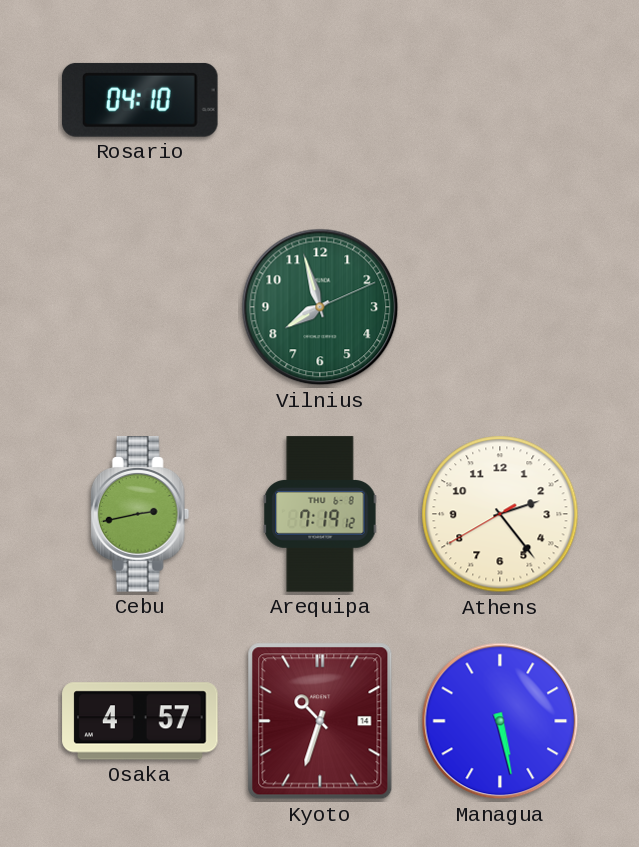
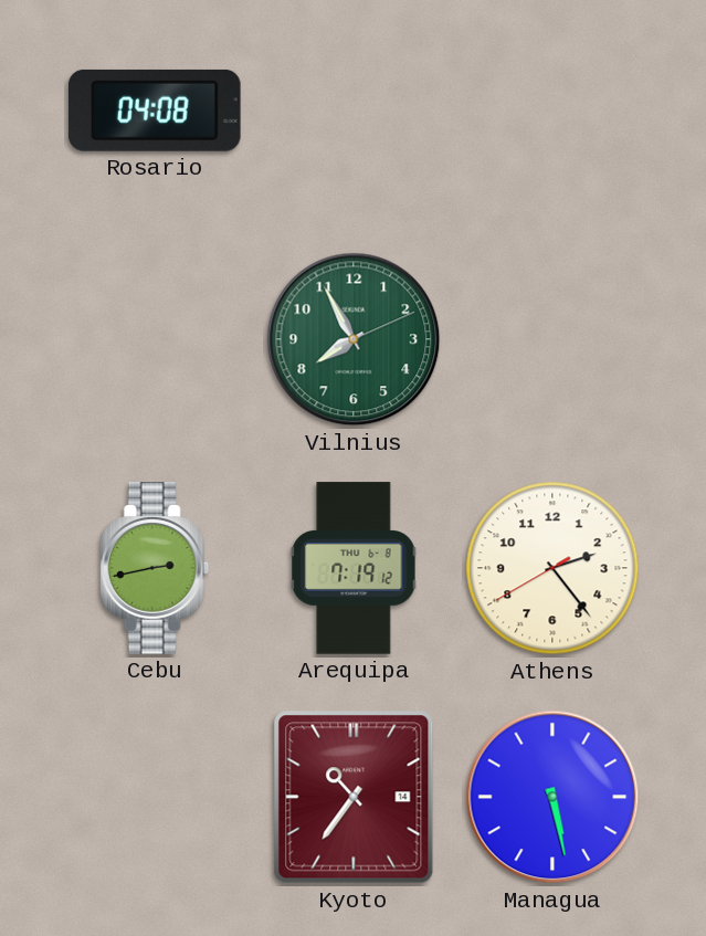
Rosario: 04:10 -> 04:08
Vilnius: 7:57 -> 7:55
Osaka: 4:57 -> none
Kyoto: 10:33 -> 10:36
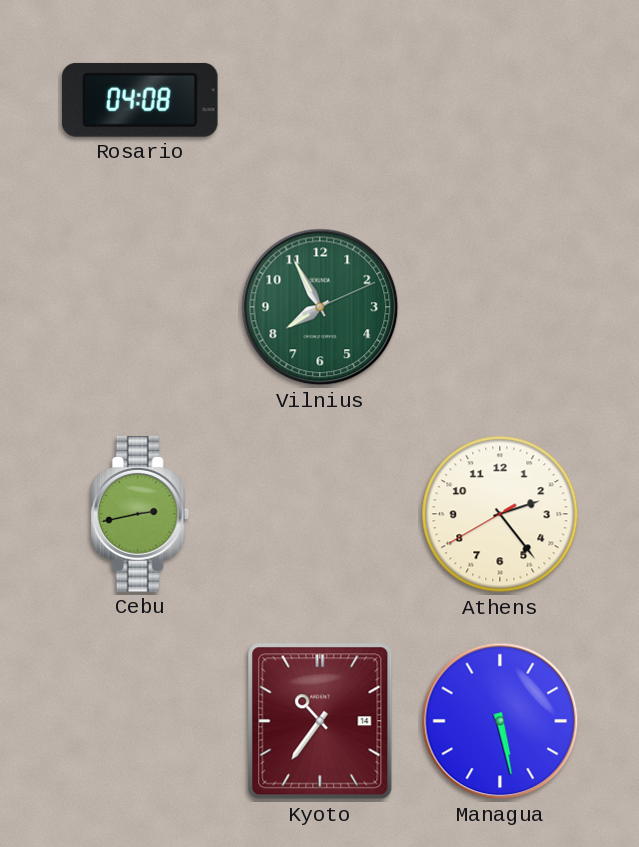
Arequipa: 7:19 -> none
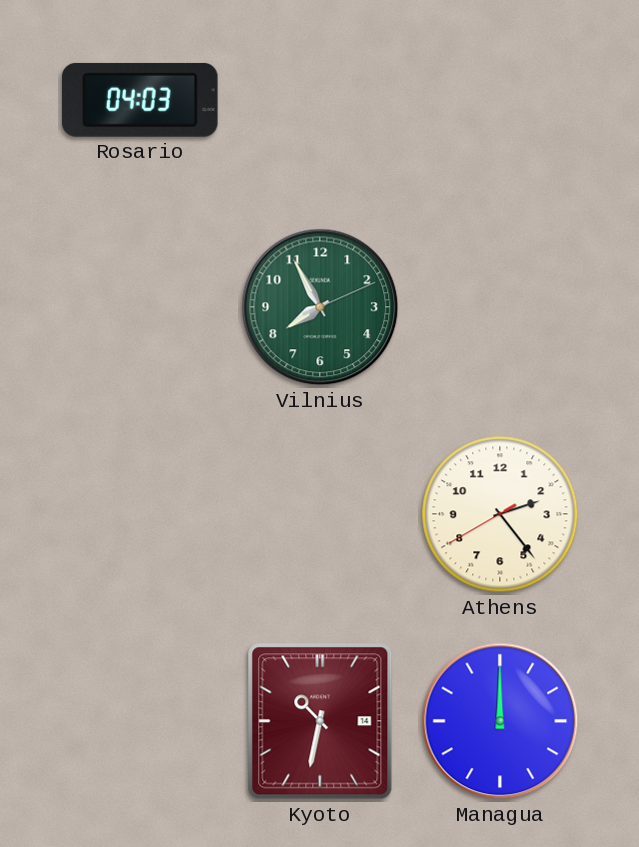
Rosario: 04:08 -> 04:03
Cebu: 2:43 -> none
Kyoto: 10:36 -> 10:32
Managua: 5:28 -> 12:00
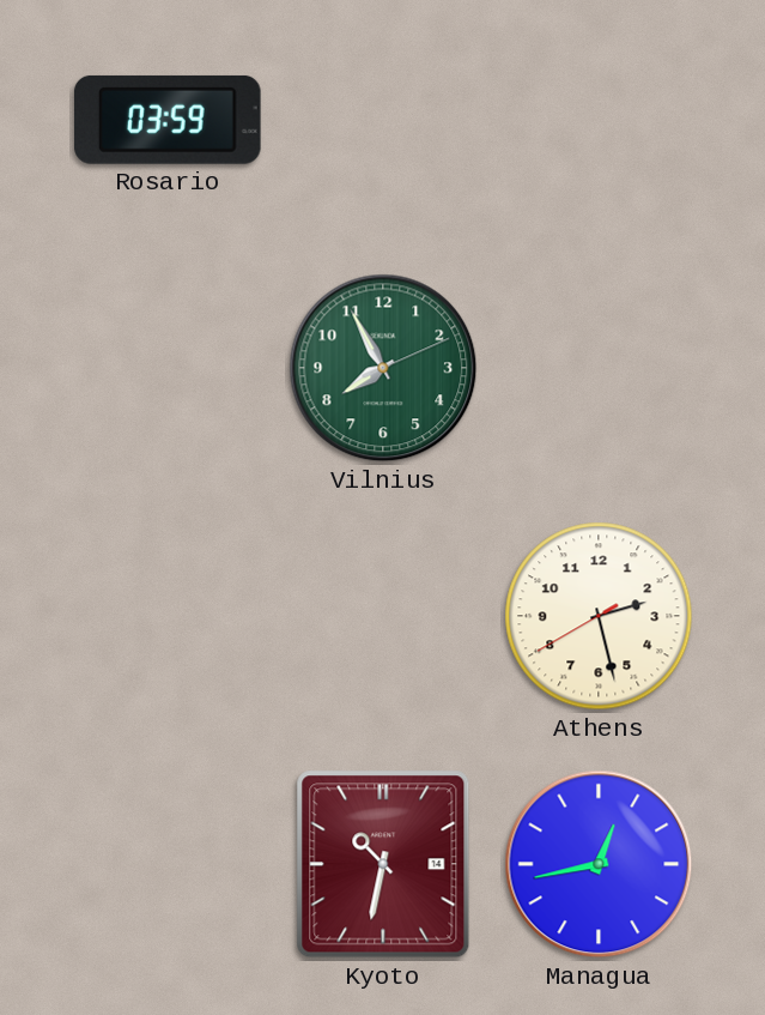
Rosario: 04:03 -> 03:59
Athens: 2:23 -> 2:27
Managua: 12:00 -> 12:43
